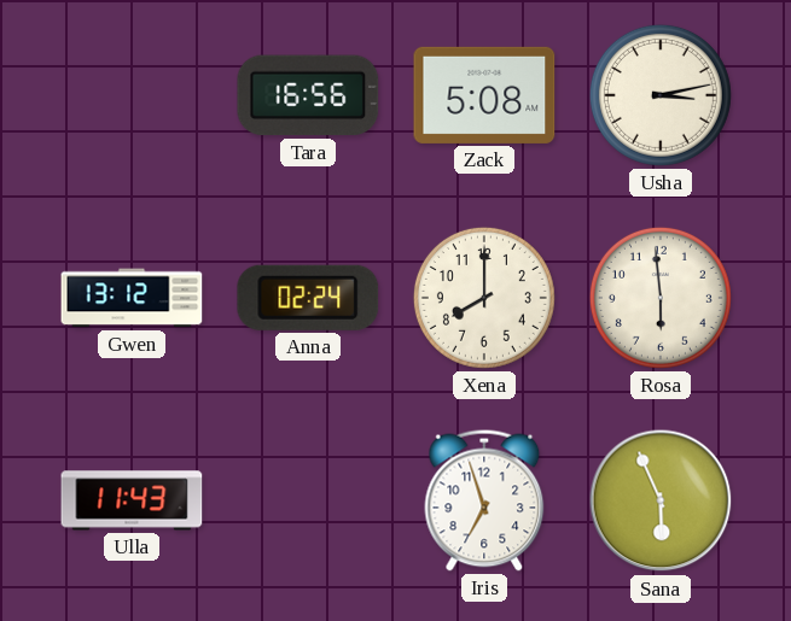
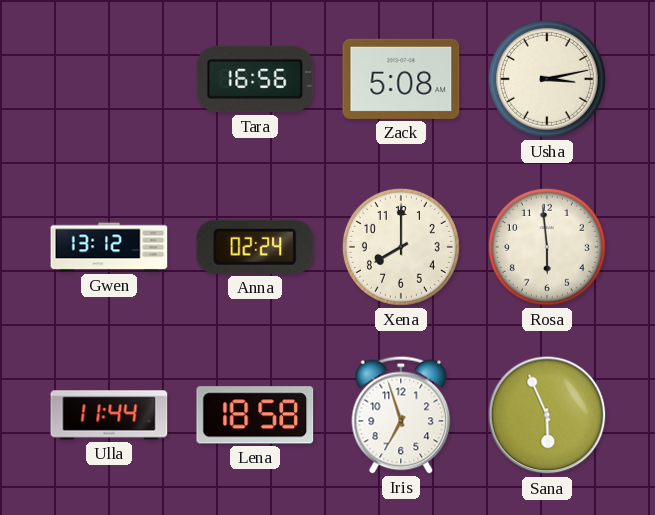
Ulla: 11:43 -> 11:44
Lena: none -> 18:58
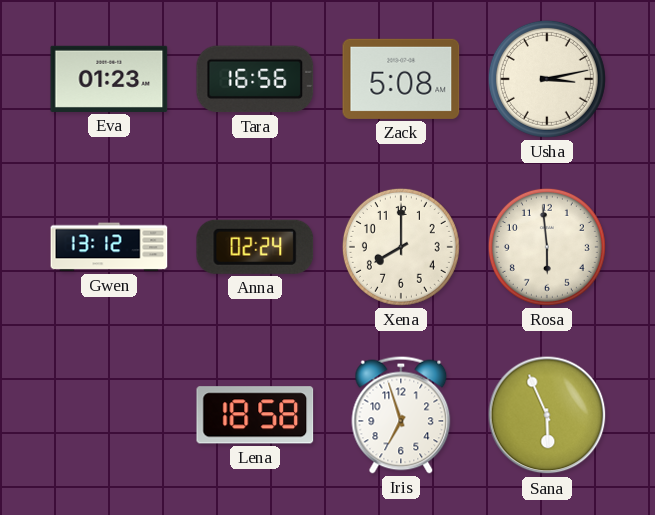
Eva: none -> 01:23
Ulla: 11:44 -> none
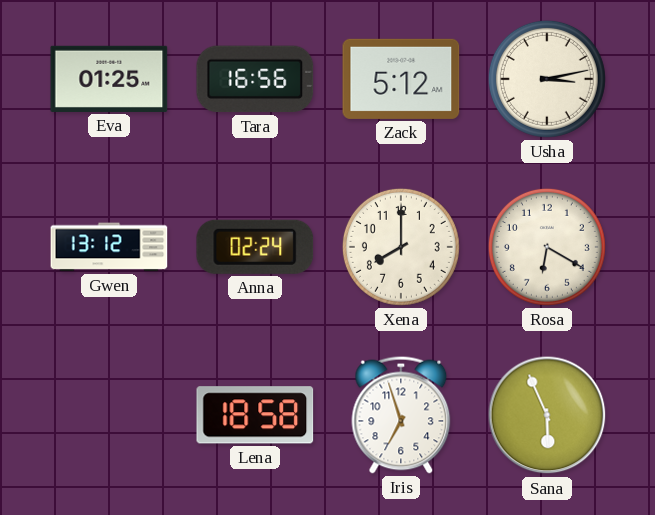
Eva: 01:23 -> 01:25
Zack: 5:08 -> 5:12
Rosa: 5:59 -> 6:20
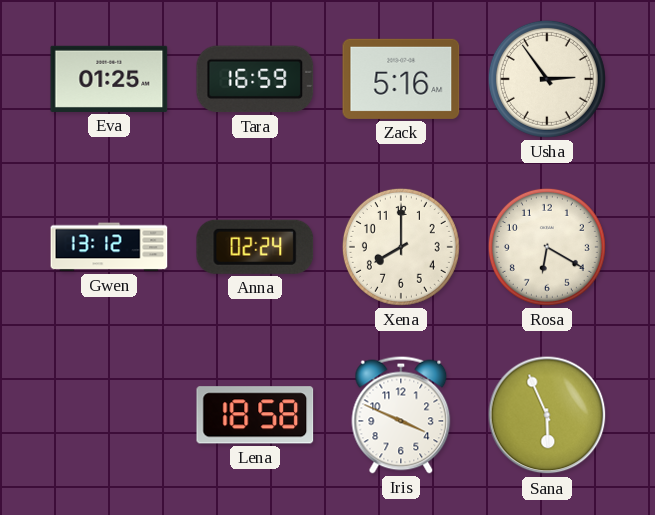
Tara: 16:56 -> 16:59
Zack: 5:12 -> 5:16
Usha: 3:13 -> 2:54
Iris: 6:57 -> 3:49
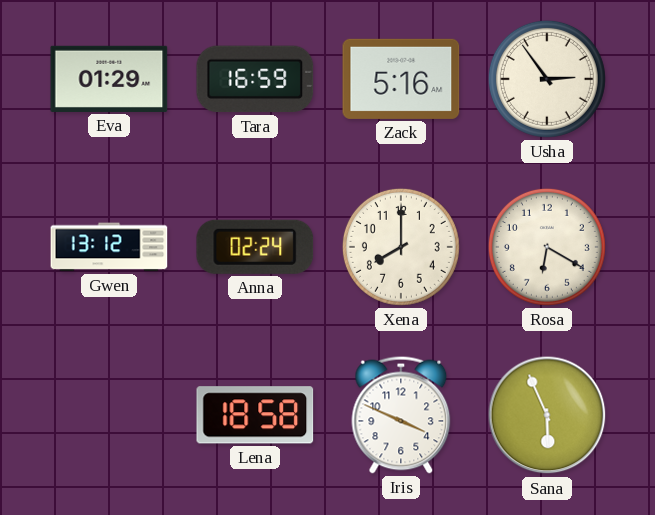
Eva: 01:25 -> 01:29
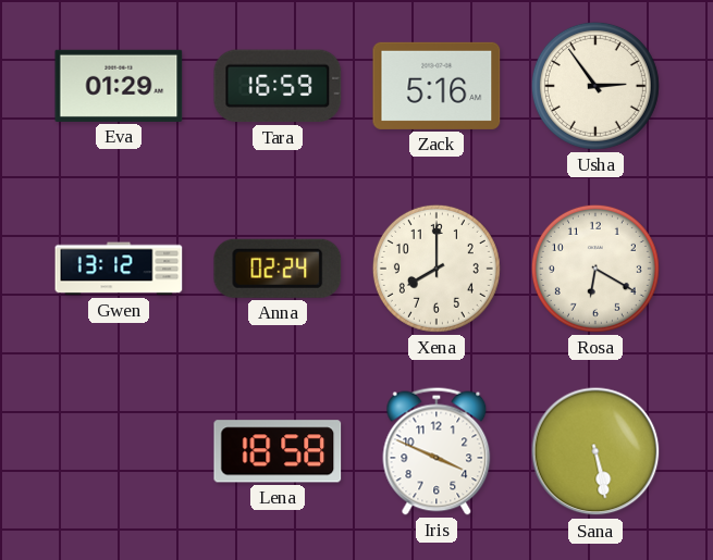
Sana: 5:56 -> 5:28
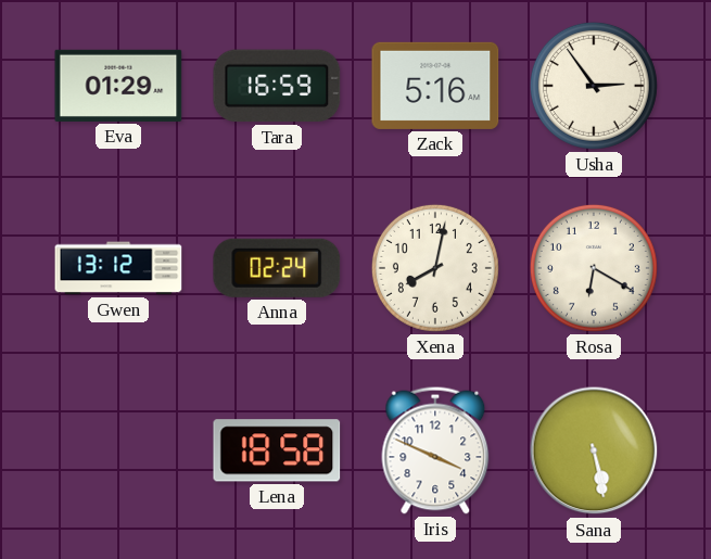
Xena: 8:00 -> 8:02
